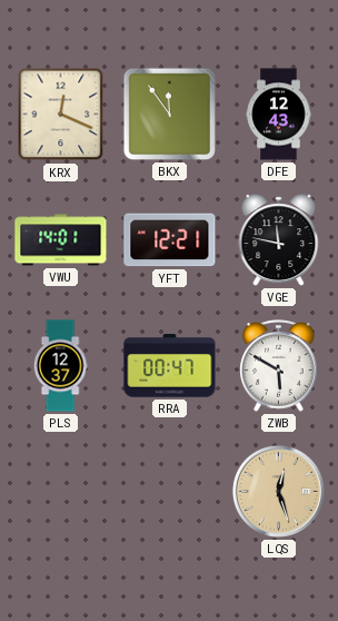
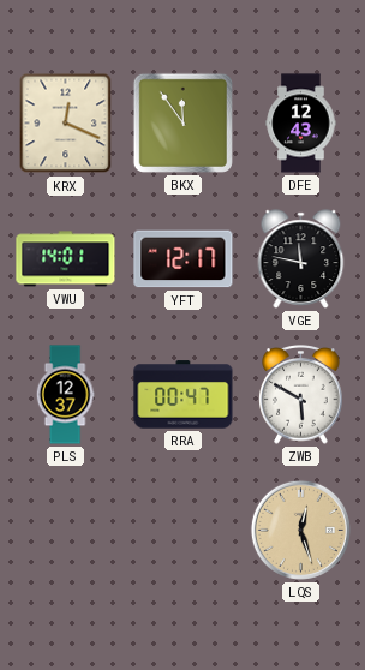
YFT: 12:21 -> 12:17
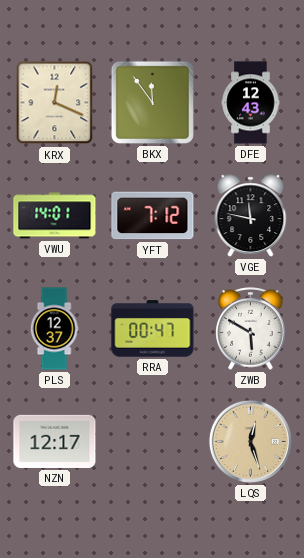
YFT: 12:17 -> 7:12
NZN: none -> 12:17
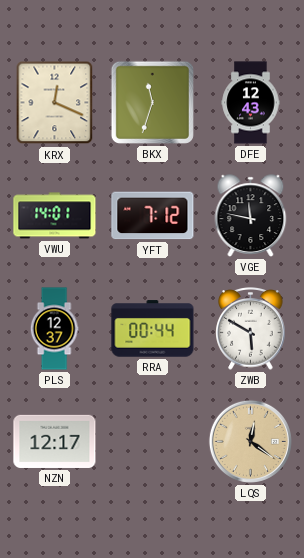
BKX: 11:54 -> 11:33
RRA: 00:47 -> 00:44
LQS: 12:27 -> 12:21
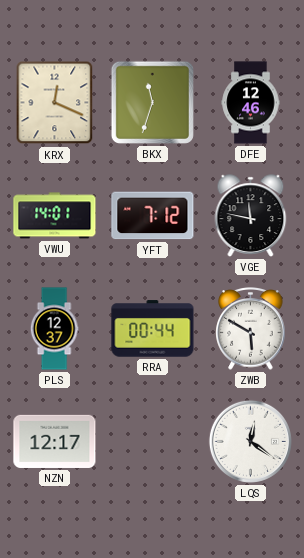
DFE: 12:43 -> 12:46
LQS dial: champagne -> white
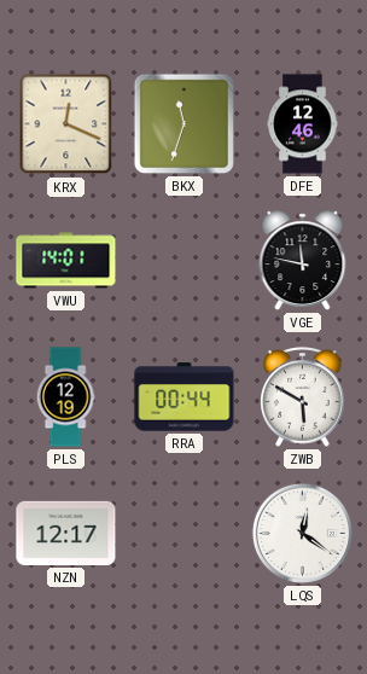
YFT: 7:12 -> none
PLS: 12:37 -> 12:19
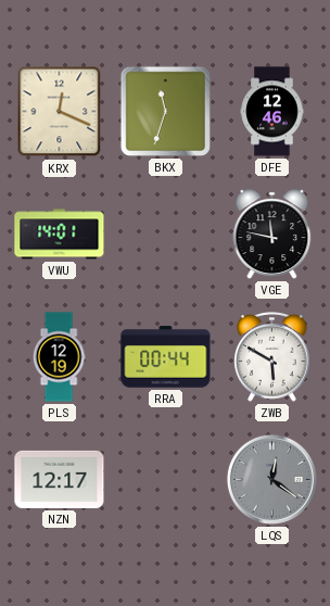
LQS dial: white -> grey
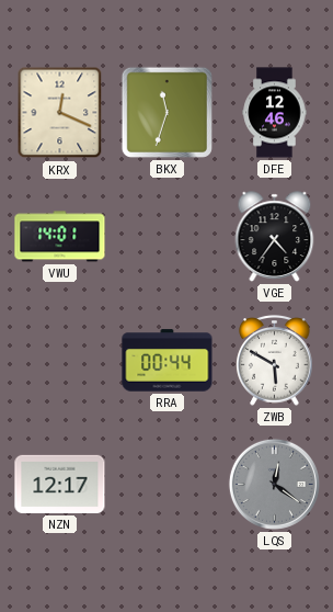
VGE: 11:47 -> 4:36
PLS: 12:19 -> none
